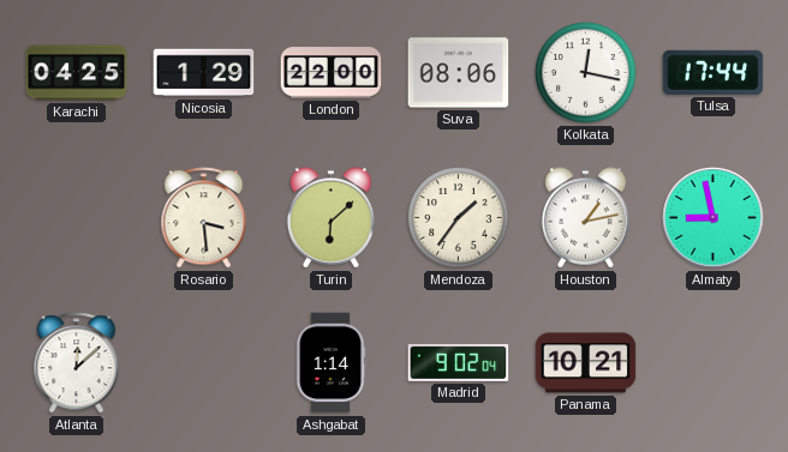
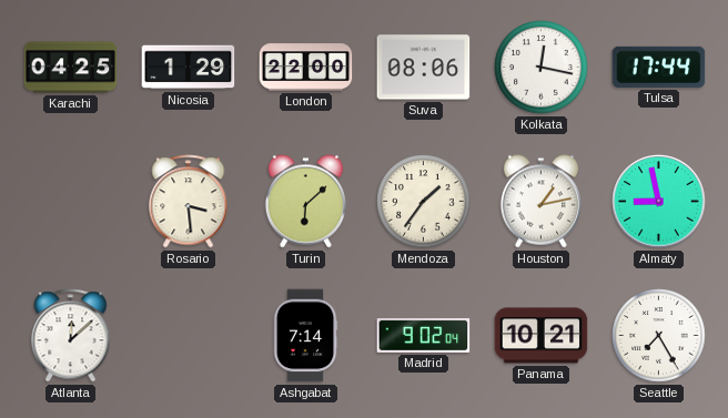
Ashgabat: 1:14 -> 7:14
Seattle: none -> 7:25
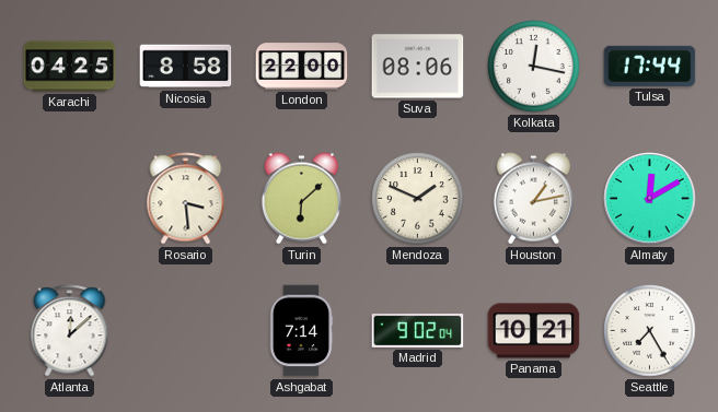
Nicosia: 1:29 -> 8:58
Mendoza: 1:36 -> 1:49
Almaty: 8:58 -> 12:10
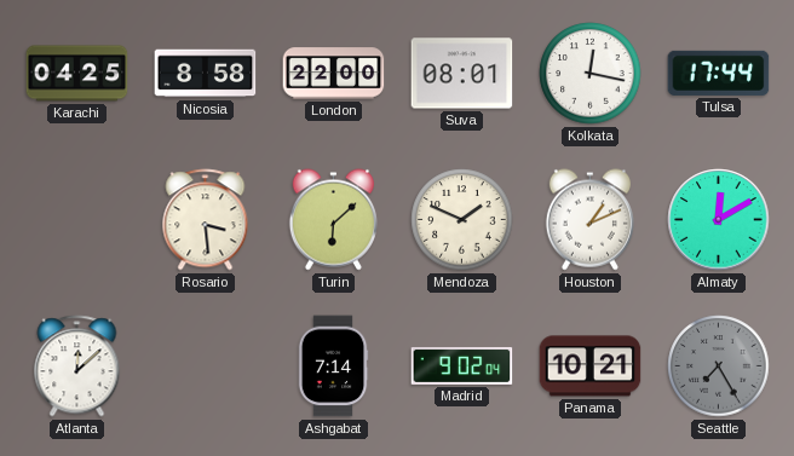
Suva: 08:06 -> 08:01
Houston: 1:13 -> 1:11
Seattle dial: white -> grey
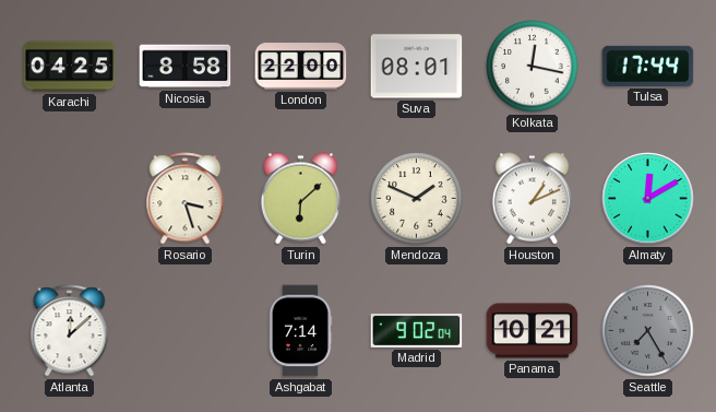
Rosario: 3:29 -> 3:27
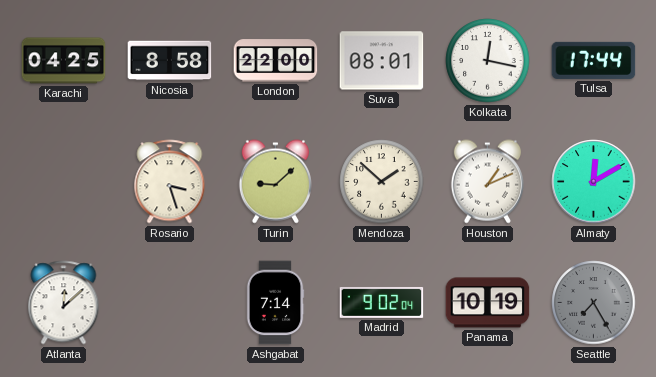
Turin: 6:08 -> 9:08
Mendoza: 1:49 -> 1:52
Panama: 10:21 -> 10:19
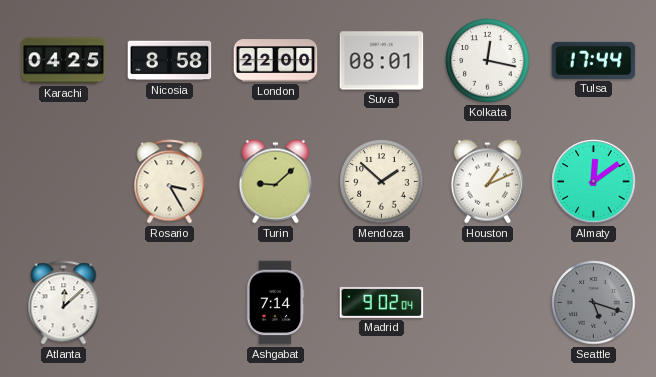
Rosario: 3:27 -> 3:25
Almaty: 12:10 -> 12:09
Panama: 10:19 -> none
Seattle: 7:25 -> 5:18
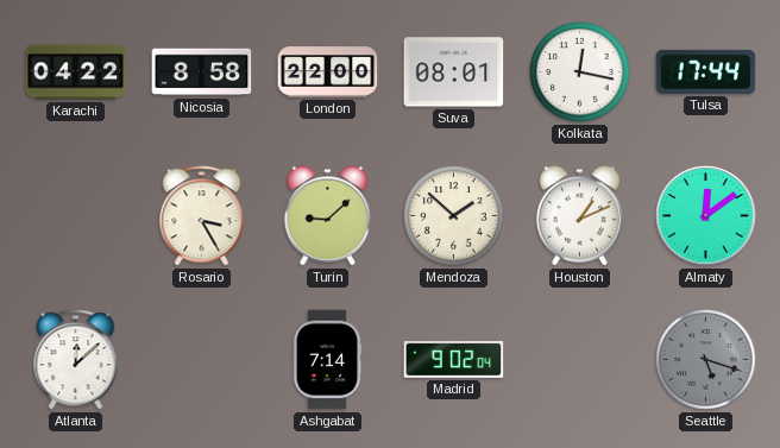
Karachi: 04:25 -> 04:22
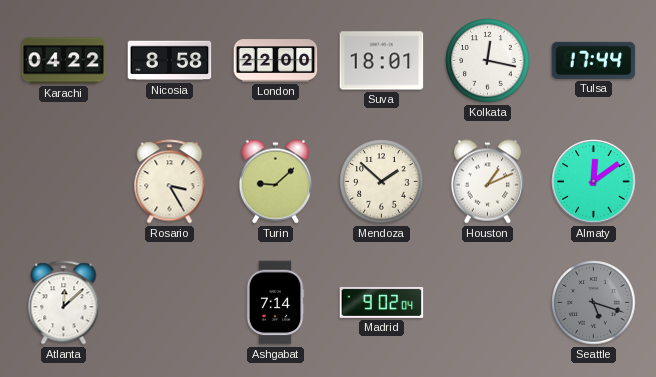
Suva: 08:01 -> 18:01
